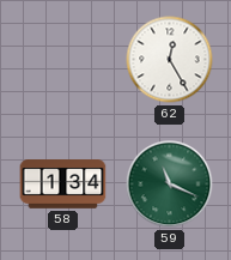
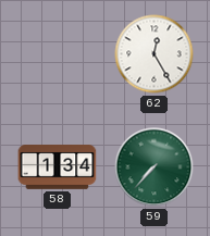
59: 11:19 -> 7:37
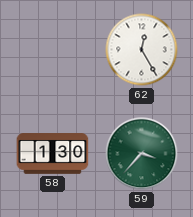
58: 1:34 -> 1:30
59: 7:37 -> 3:37
